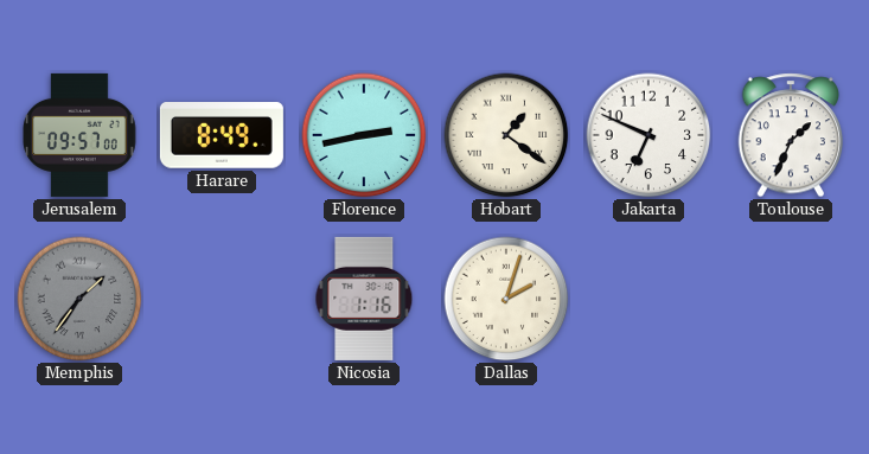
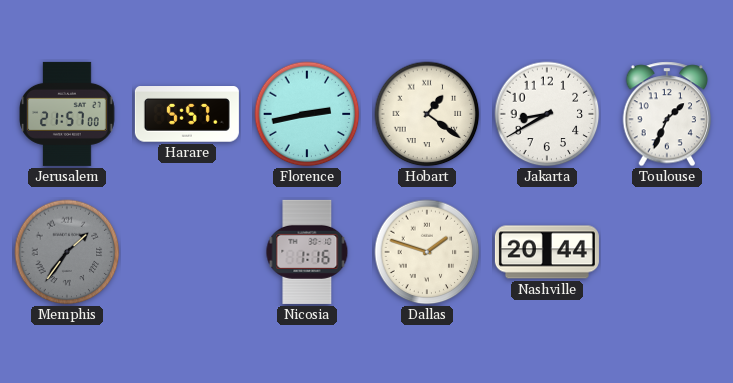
Jerusalem: 09:57 -> 21:57
Harare: 8:49 -> 5:57
Jakarta: 6:49 -> 8:40
Dallas: 2:03 -> 1:48
Nashville: none -> 20:44
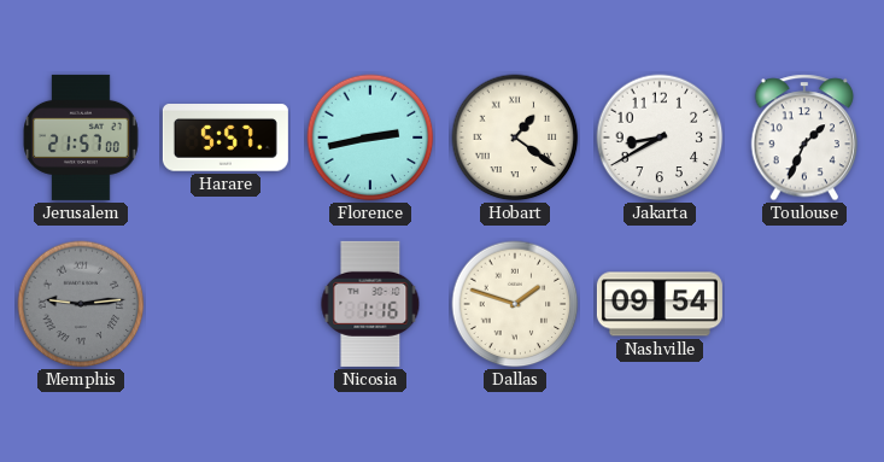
Memphis: 1:36 -> 9:14
Nashville: 20:44 -> 09:54
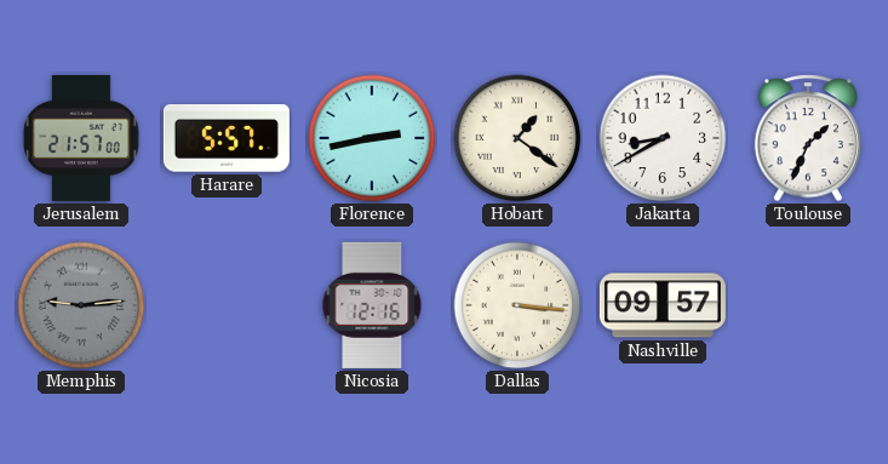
Nicosia: 1:16 -> 12:16
Dallas: 1:48 -> 3:16
Nashville: 09:54 -> 09:57
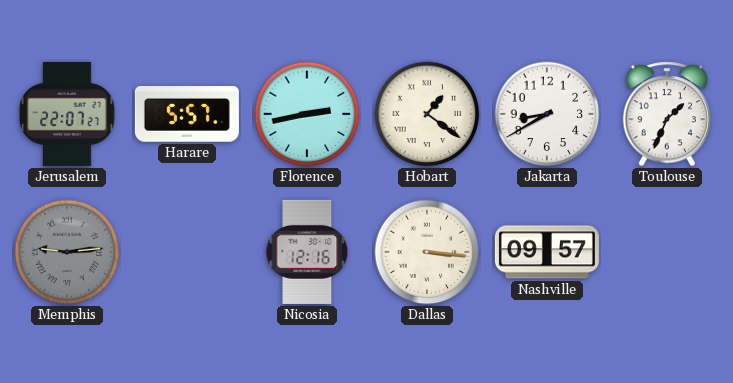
Jerusalem: 21:57 -> 22:07
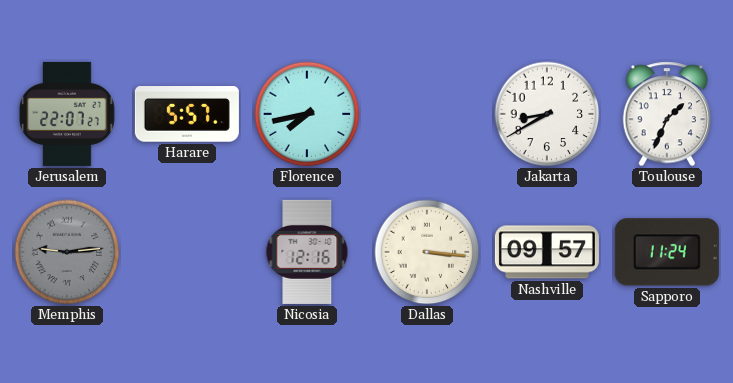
Florence: 2:43 -> 7:43
Hobart: 1:21 -> none
Sapporo: none -> 11:24
